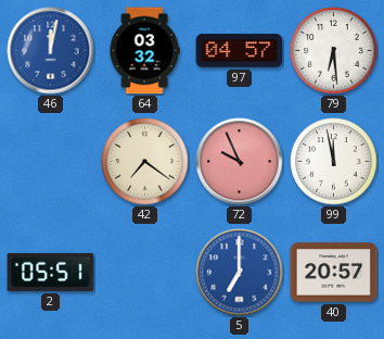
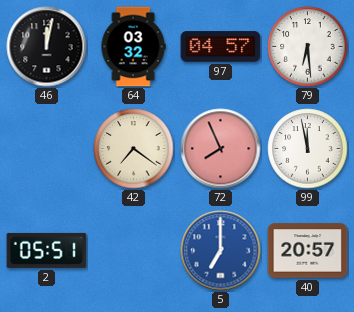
46 dial: blue -> black
72: 9:56 -> 7:56
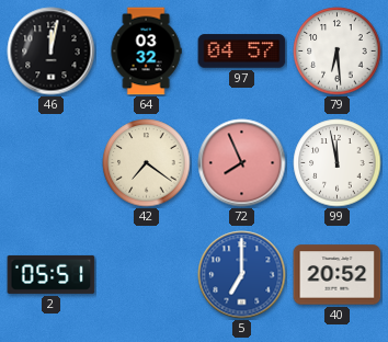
40: 20:57 -> 20:52
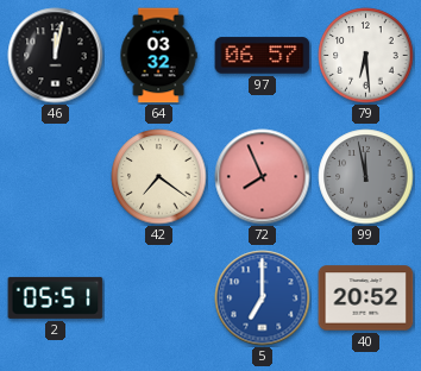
97: 04:57 -> 06:57
99 dial: white -> grey
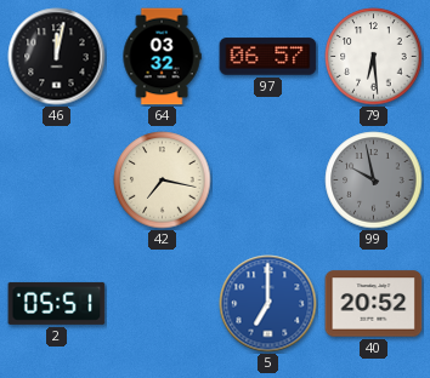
42: 7:21 -> 7:17
72: 7:56 -> none
99: 11:58 -> 9:58
